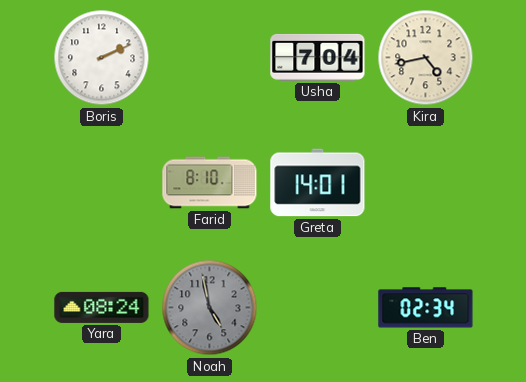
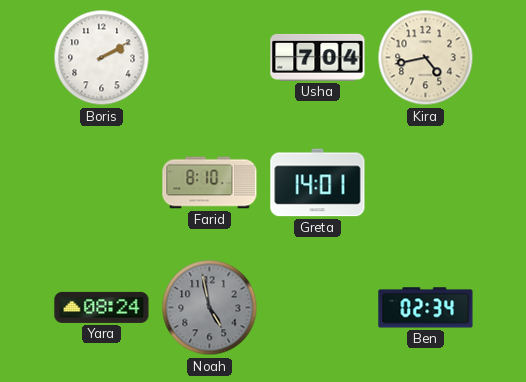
Boris: 2:11 -> 2:10
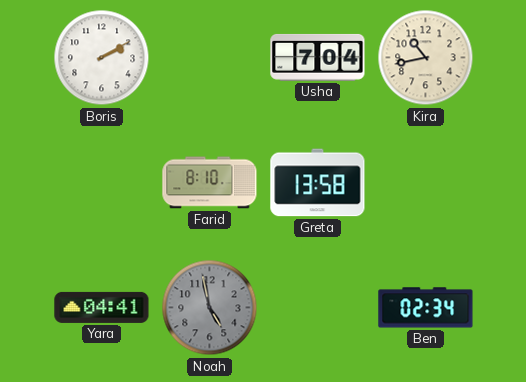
Kira: 4:43 -> 10:43
Greta: 14:01 -> 13:58
Yara: 08:24 -> 04:41
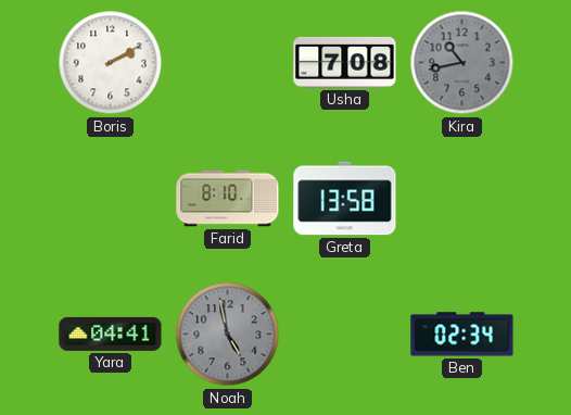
Usha: 7:04 -> 7:08
Kira dial: cream -> grey
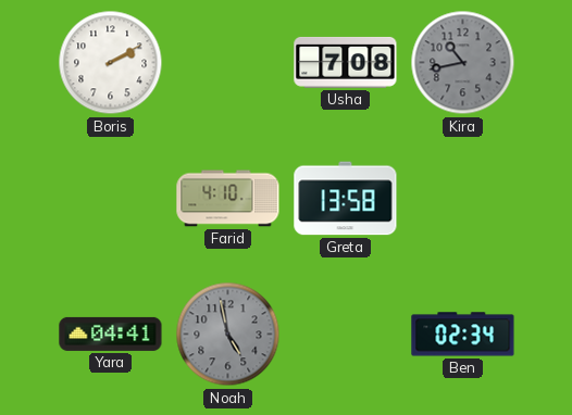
Farid: 8:10 -> 4:10
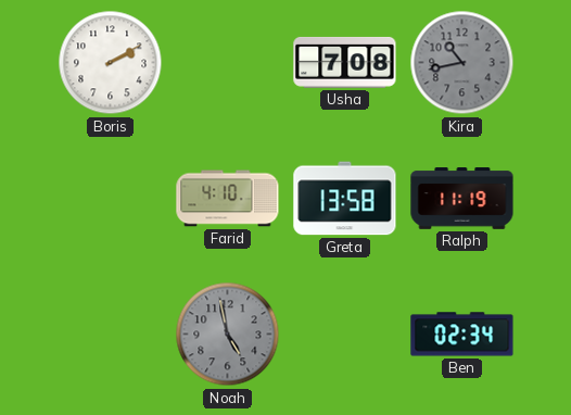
Ralph: none -> 11:19
Yara: 04:41 -> none
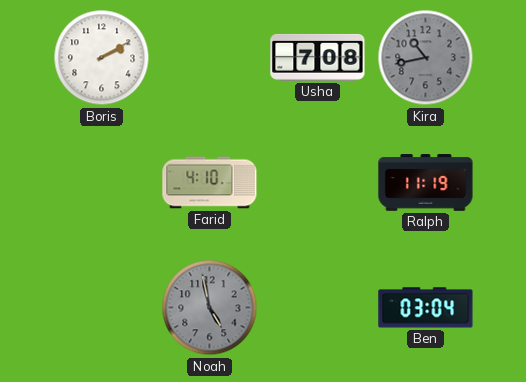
Greta: 13:58 -> none
Ben: 02:34 -> 03:04
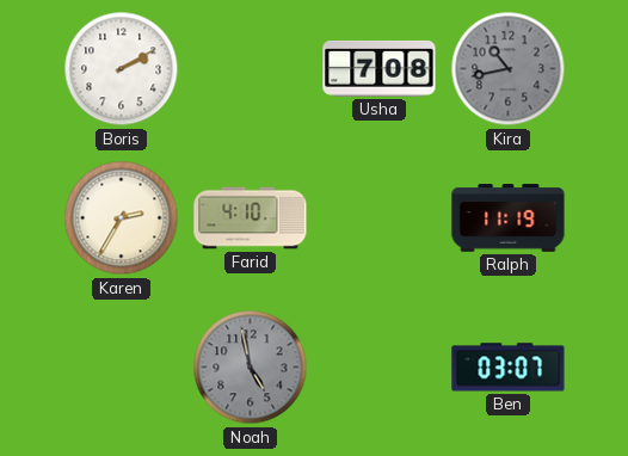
Karen: none -> 2:35
Ben: 03:04 -> 03:07
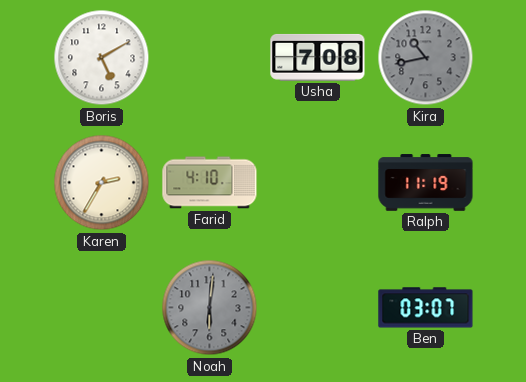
Boris: 2:10 -> 5:10
Noah: 4:58 -> 6:01
